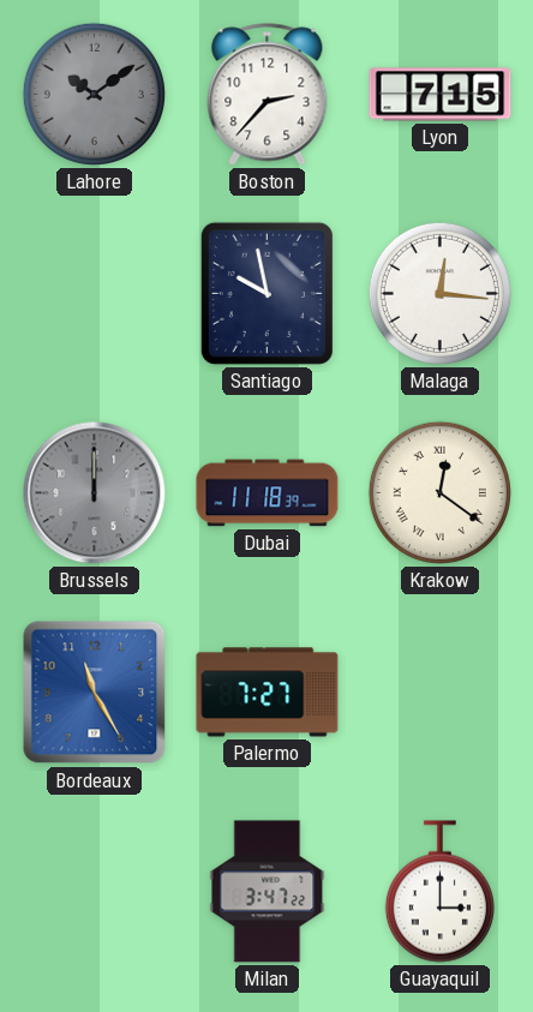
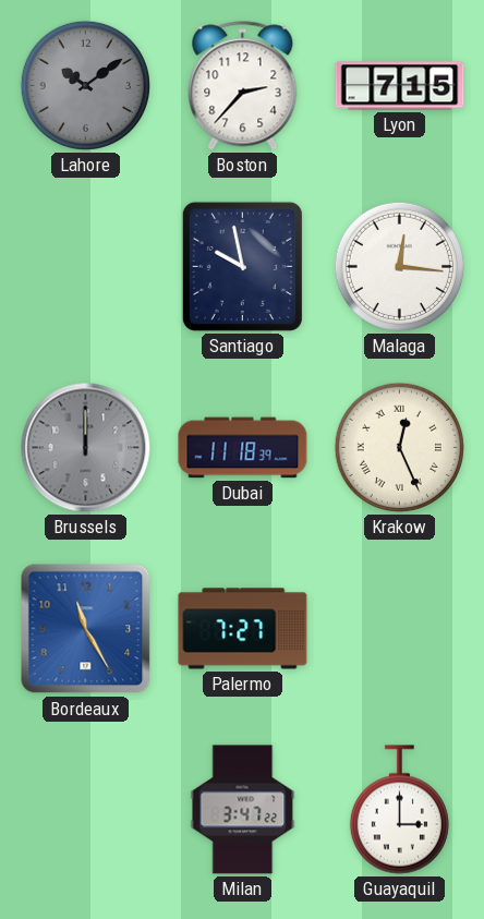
Krakow: 12:21 -> 12:26
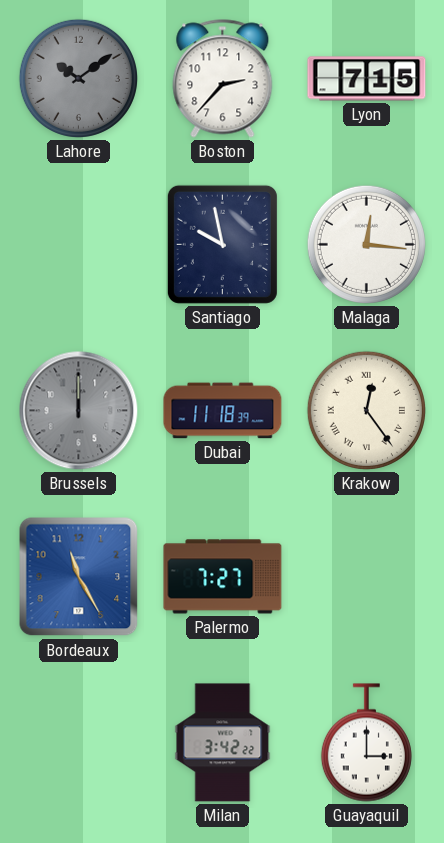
Krakow: 12:26 -> 12:24
Milan: 3:47 -> 3:42
